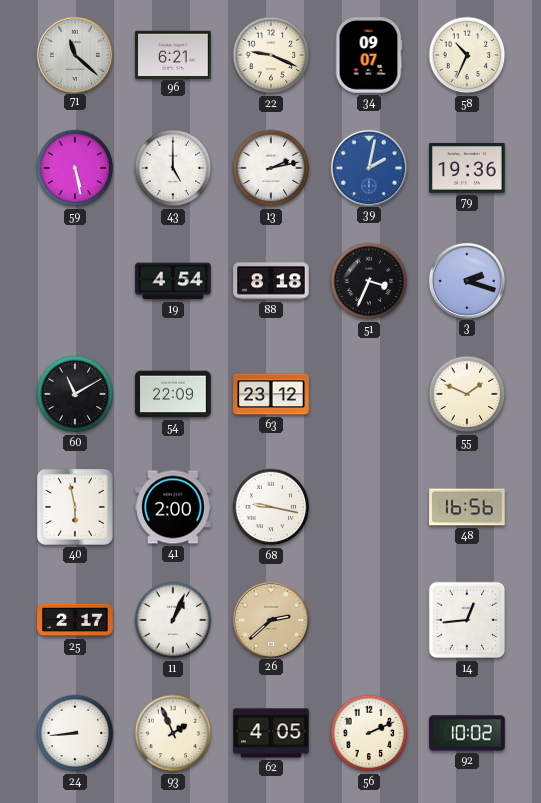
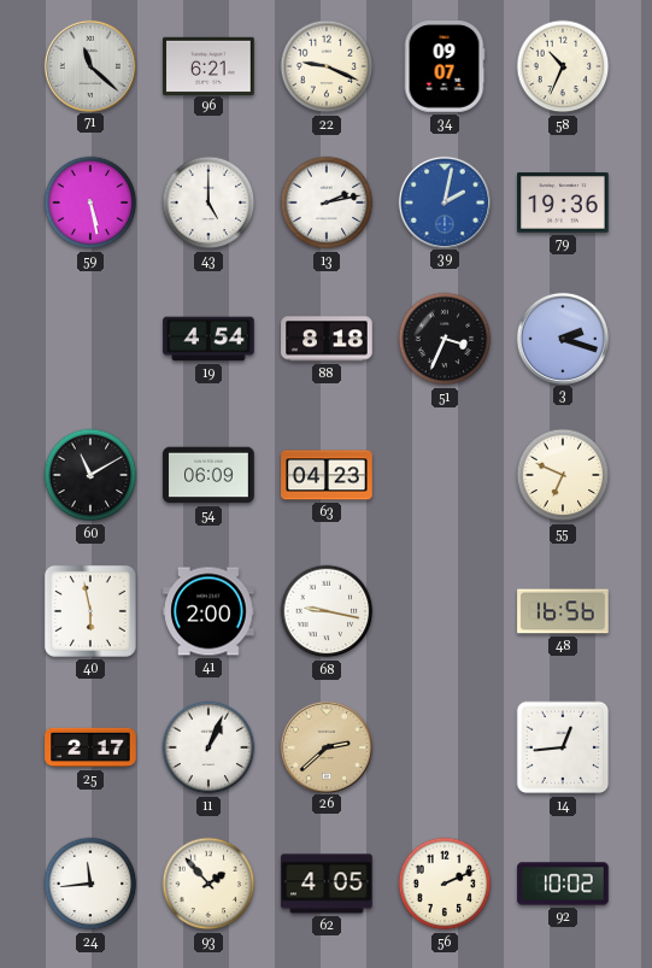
54: 22:09 -> 06:09
63: 23:12 -> 04:23
55: 1:49 -> 6:49
24: 8:44 -> 11:44
93: 1:56 -> 1:53
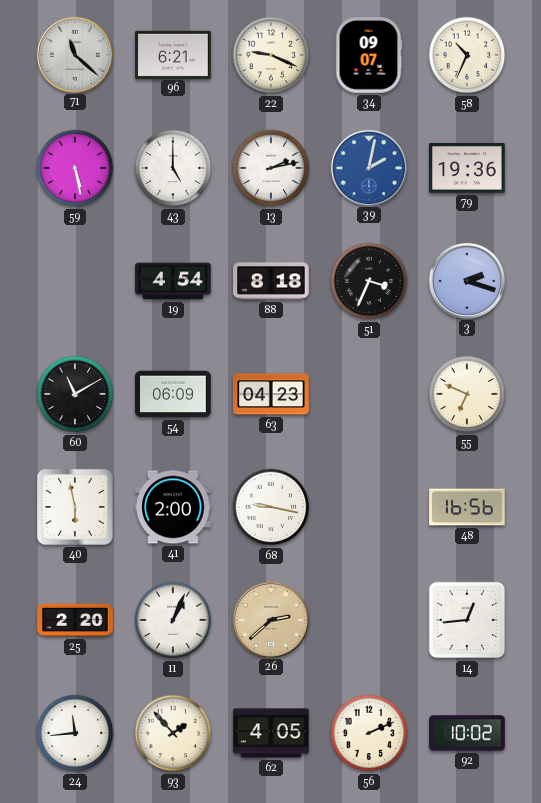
25: 2:17 -> 2:20
